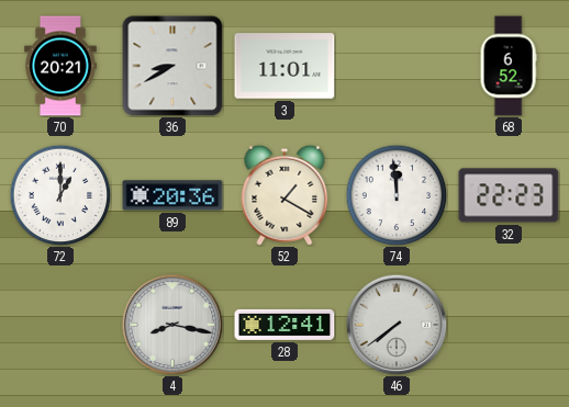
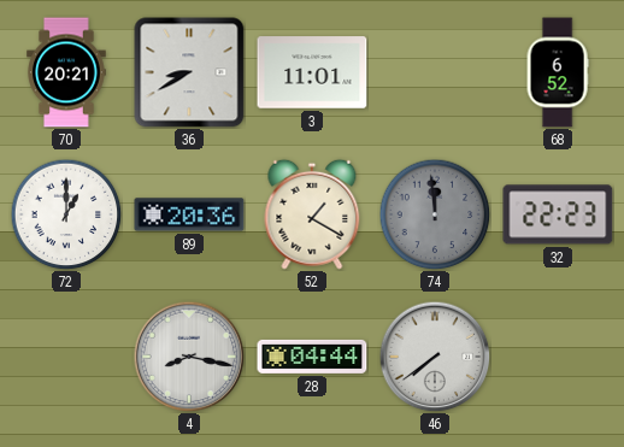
74 dial: white -> grey
28: 12:41 -> 04:44
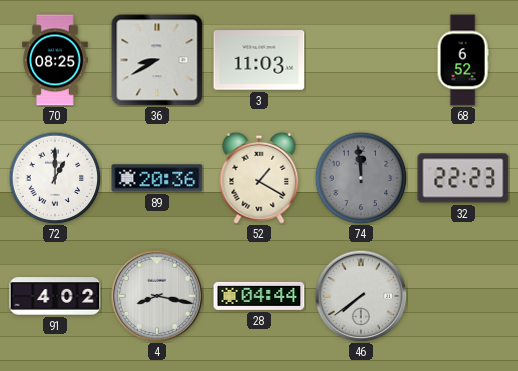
70: 20:21 -> 08:25
3: 11:01 -> 11:03
91: none -> 4:02
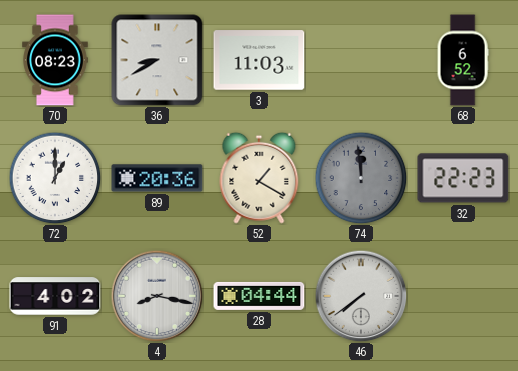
70: 08:25 -> 08:23
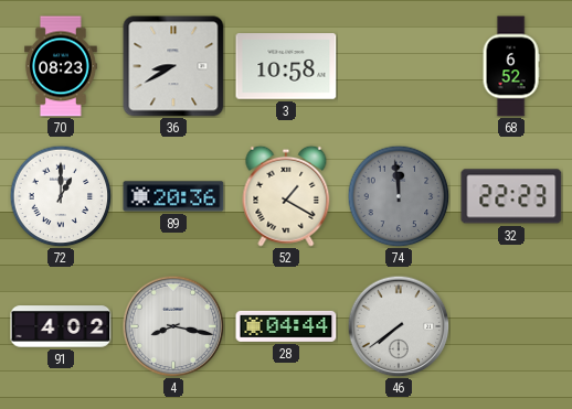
3: 11:03 -> 10:58
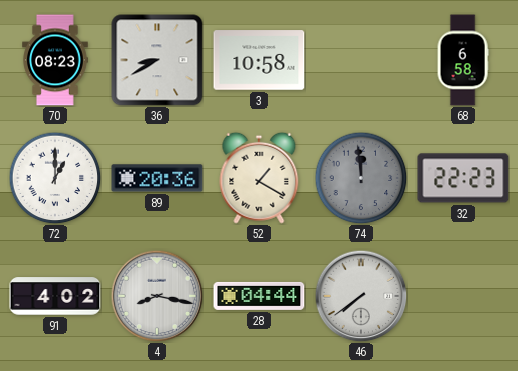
68: 6:52 -> 6:58
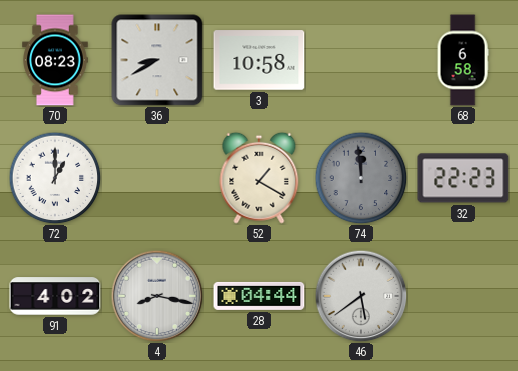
89: 20:36 -> none
46: 7:39 -> 5:39
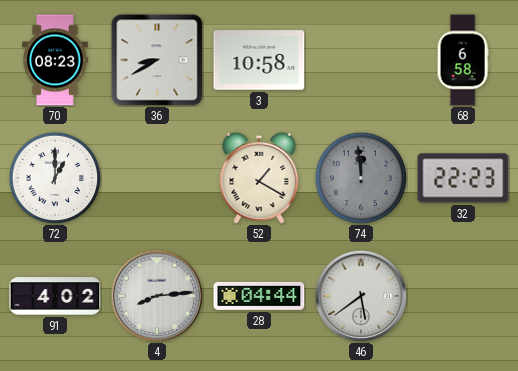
4: 8:17 -> 8:14
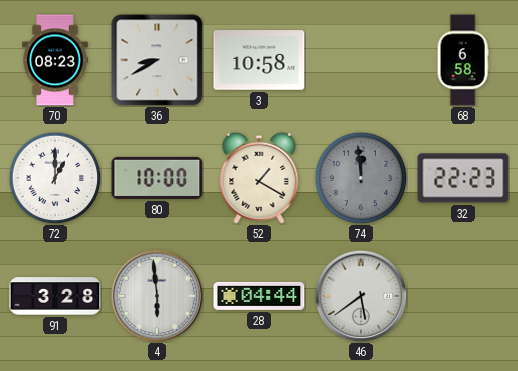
80: none -> 10:00
91: 4:02 -> 3:28
4: 8:14 -> 5:59
